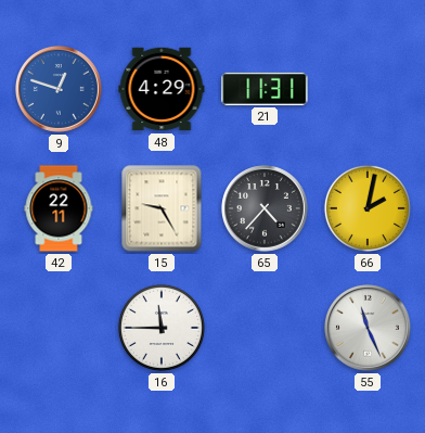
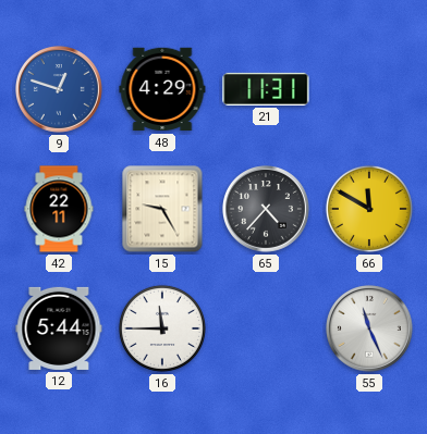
66: 2:02 -> 11:50
12: none -> 5:44
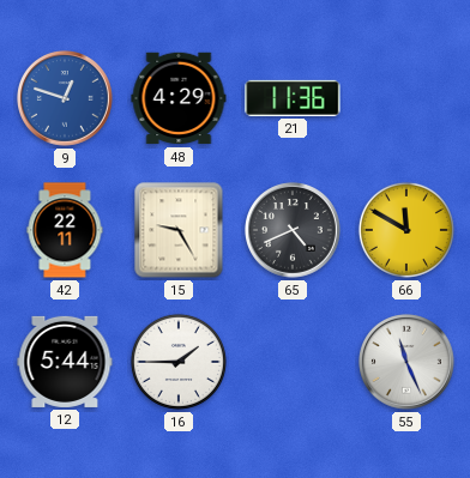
21: 11:31 -> 11:36
65: 4:37 -> 4:41
16: 11:45 -> 1:45
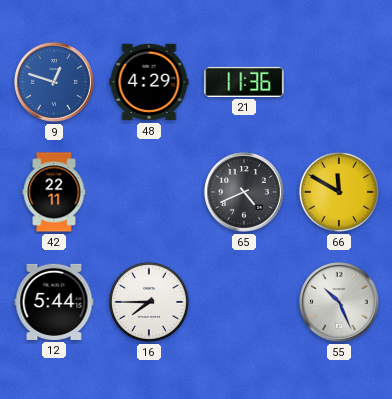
15: 9:25 -> none
16: 1:45 -> 7:45
55: 11:26 -> 10:26
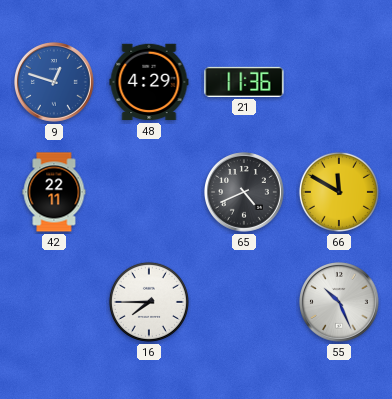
12: 5:44 -> none
